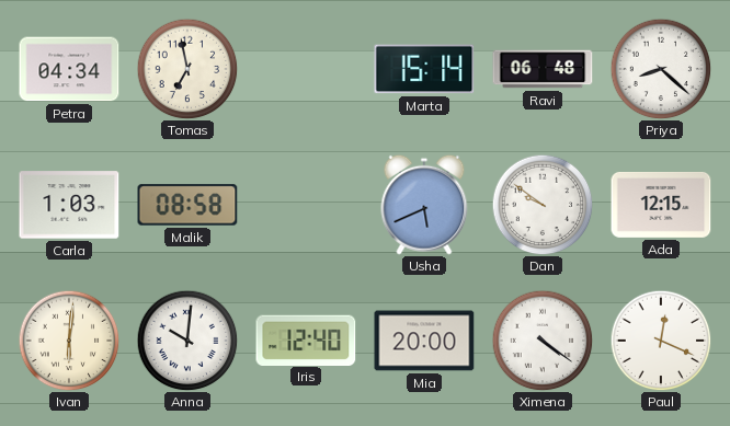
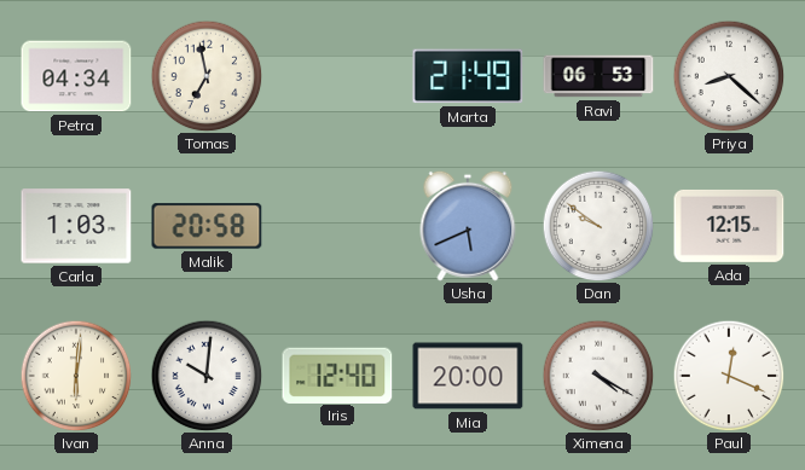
Marta: 15:14 -> 21:49
Ravi: 06:48 -> 06:53
Malik: 08:58 -> 20:58
Ximena: 4:21 -> 4:20
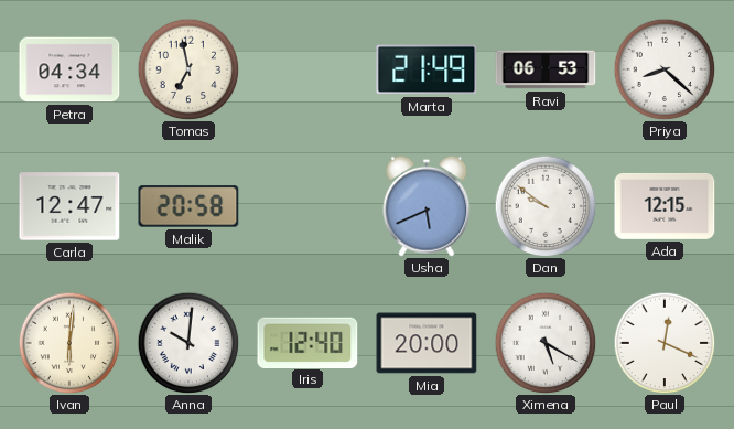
Carla: 1:03 -> 12:47
Ximena: 4:20 -> 5:20
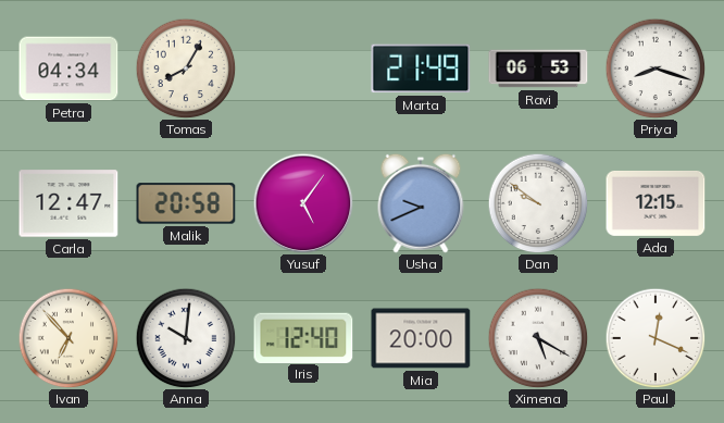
Tomas: 6:58 -> 8:05
Priya: 8:22 -> 8:18
Yusuf: none -> 5:06
Usha: 5:41 -> 9:41
Ivan: 6:01 -> 6:53
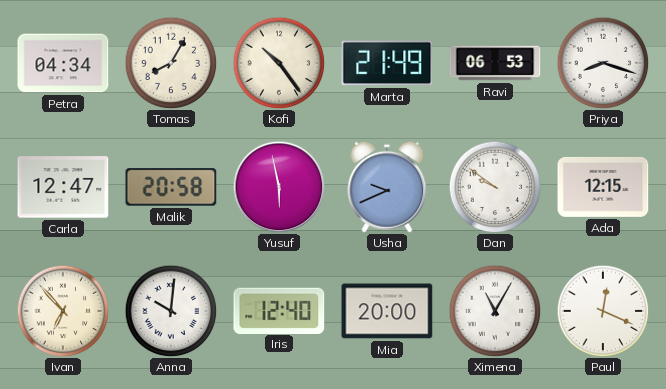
Kofi: none -> 10:24
Yusuf: 5:06 -> 5:58
Ximena: 5:20 -> 11:05
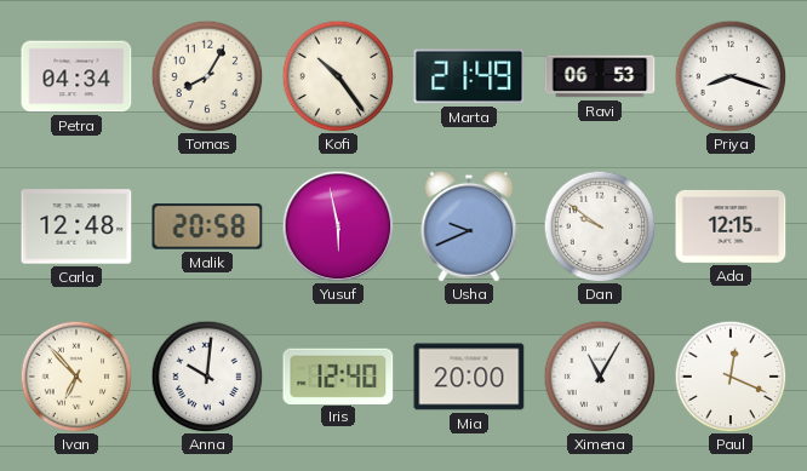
Carla: 12:47 -> 12:48
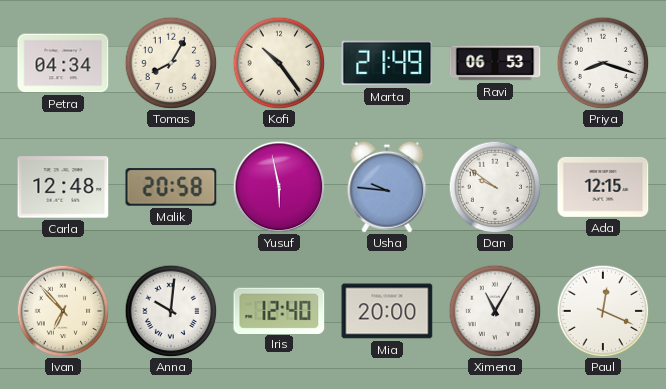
Usha: 9:41 -> 9:46
